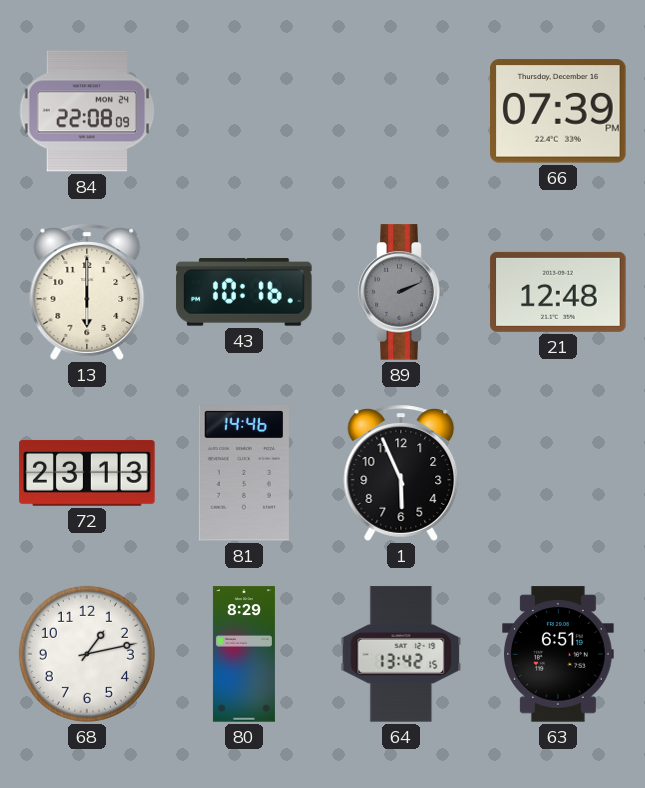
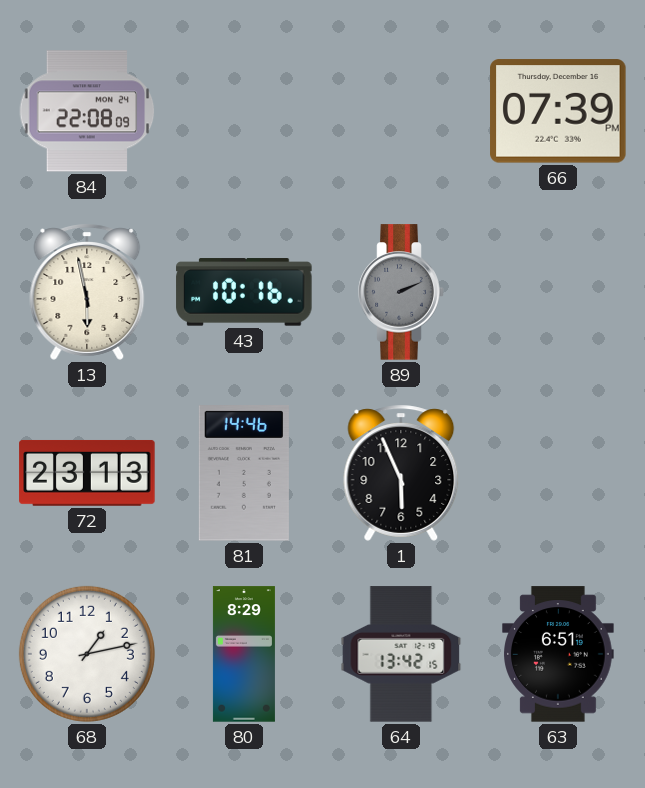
13: 6:00 -> 5:58
21: 12:48 -> none
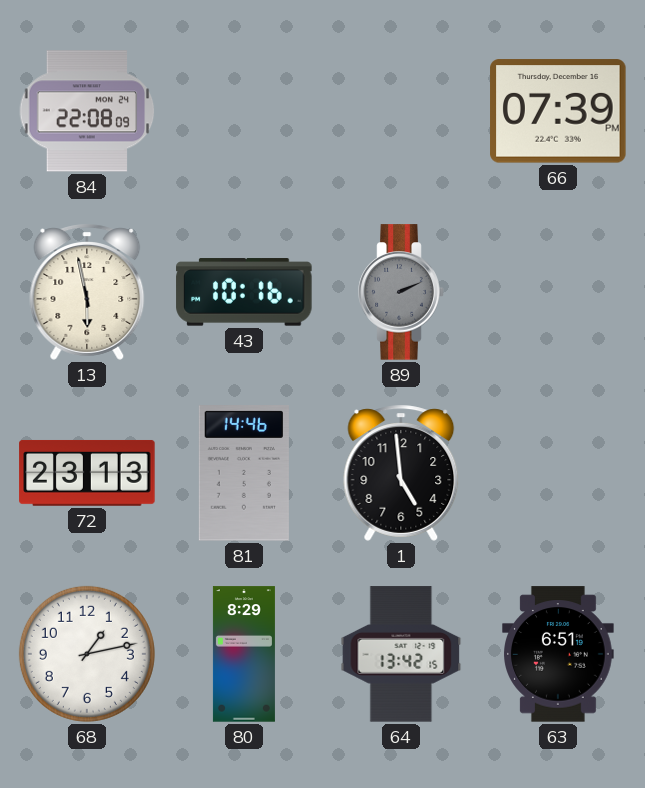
1: 5:56 -> 4:59
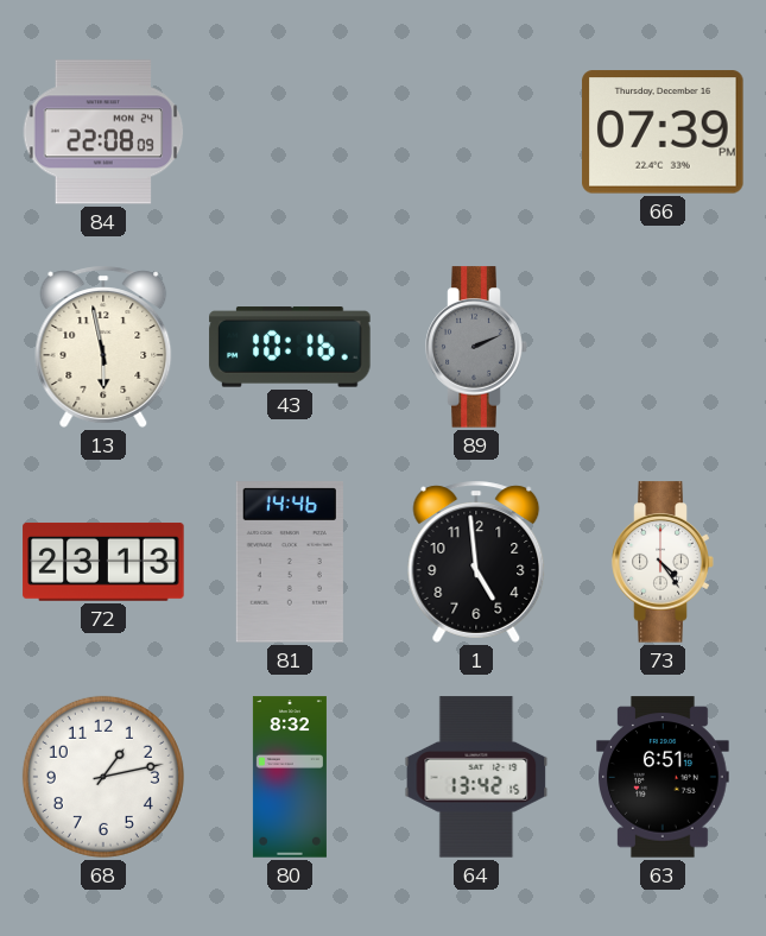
73: none -> 4:24
80: 8:29 -> 8:32
